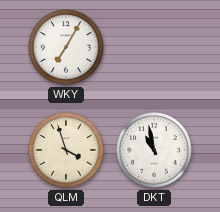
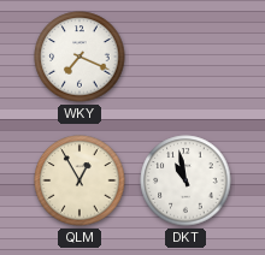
WKY: 7:05 -> 7:19
QLM: 3:57 -> 12:55
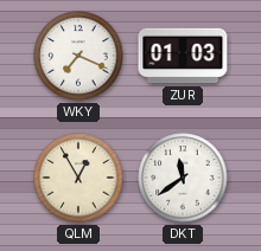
ZUR: none -> 01:03
DKT: 10:58 -> 11:39
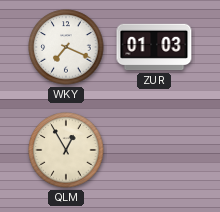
DKT: 11:39 -> none
